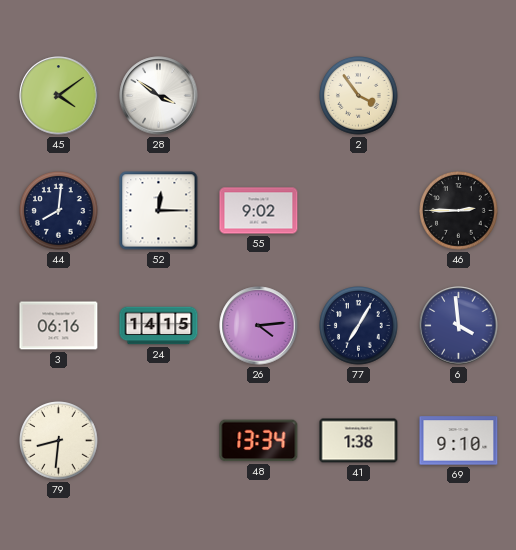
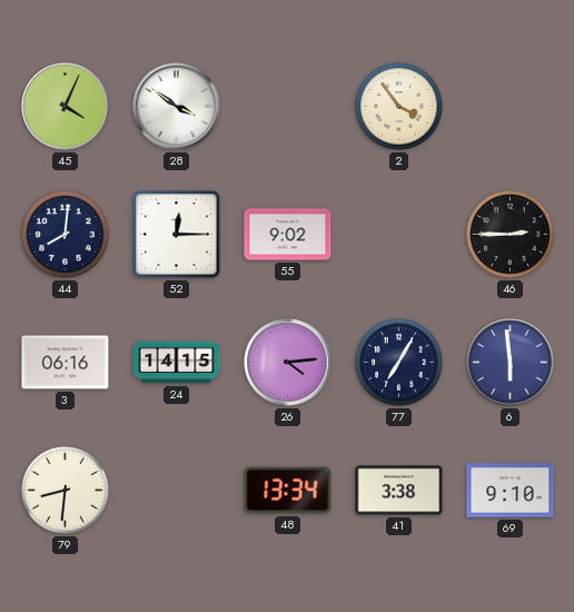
45: 4:09 -> 4:04
6: 3:59 -> 5:59
41: 1:38 -> 3:38
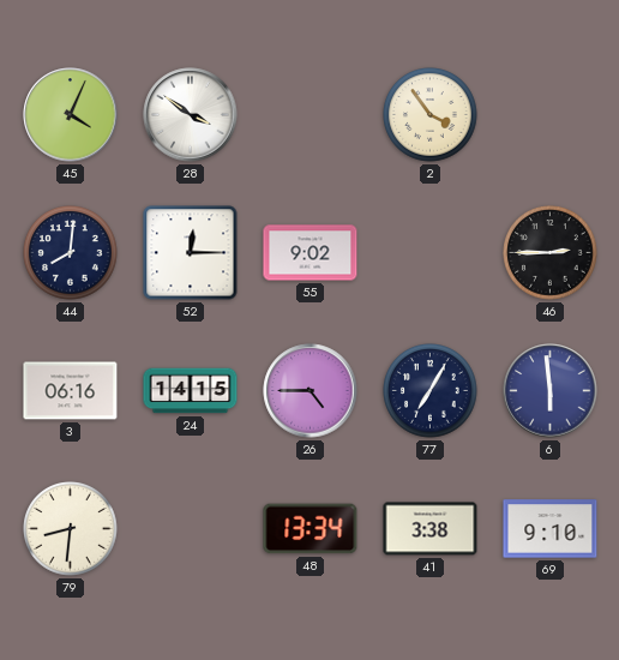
26: 4:14 -> 4:45
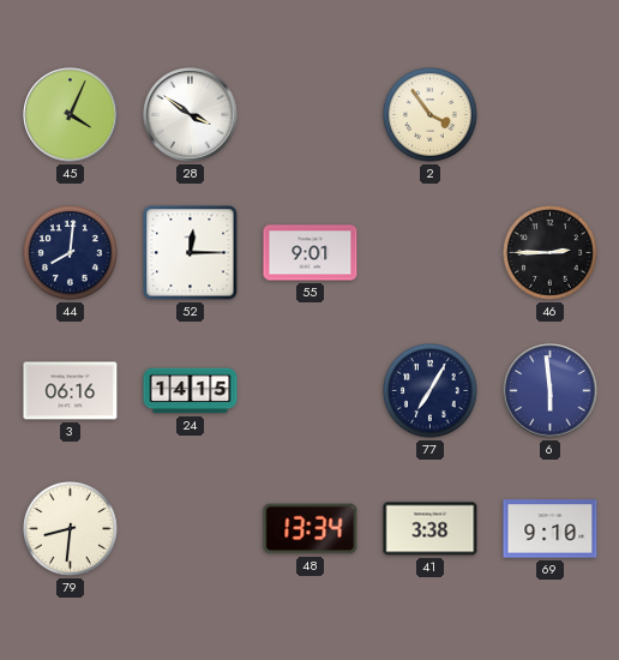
55: 9:02 -> 9:01
26: 4:45 -> none
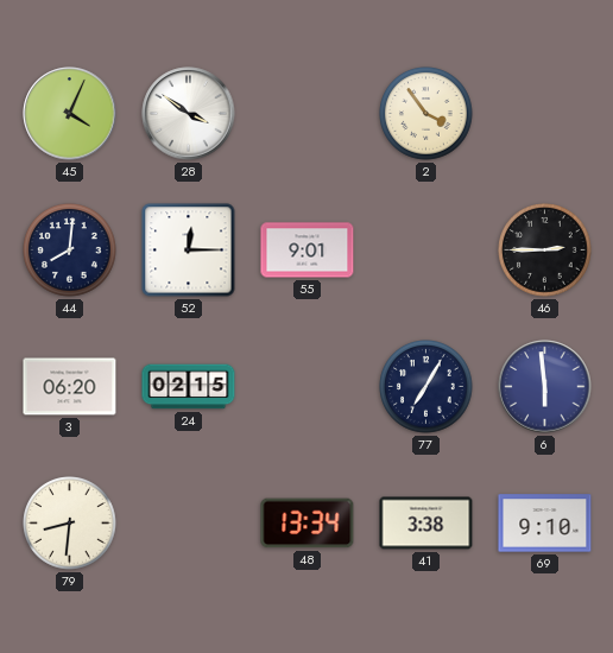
3: 06:16 -> 06:20
24: 14:15 -> 02:15
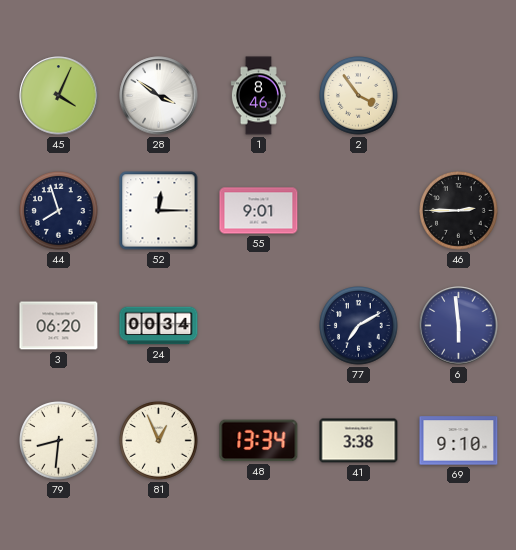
1: none -> 8:46
44: 8:01 -> 7:57
24: 02:15 -> 00:34
77: 7:05 -> 7:10
81: none -> 12:56
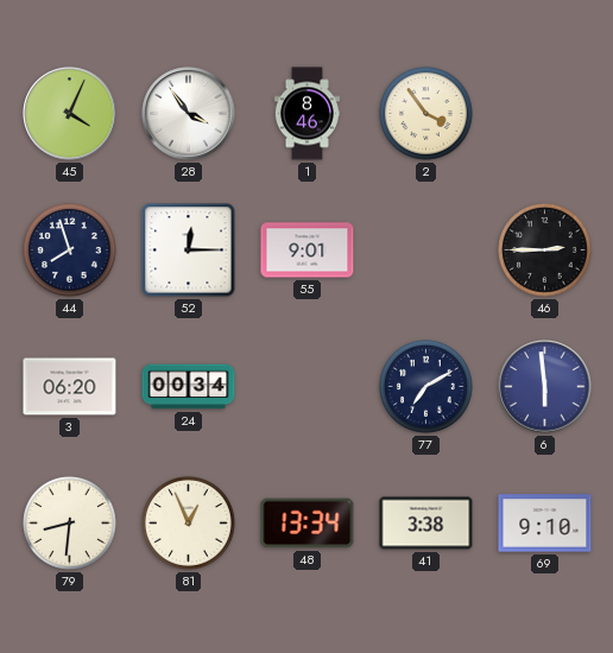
28: 3:51 -> 3:54
